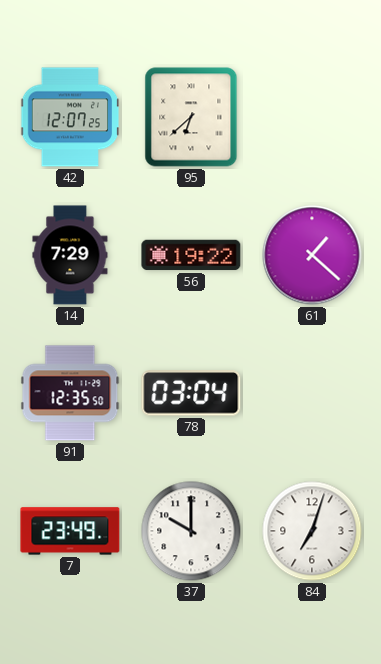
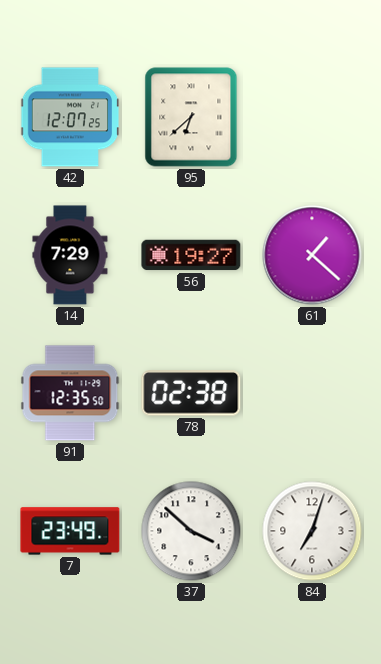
56: 19:22 -> 19:27
78: 03:04 -> 02:38
37: 10:00 -> 3:52
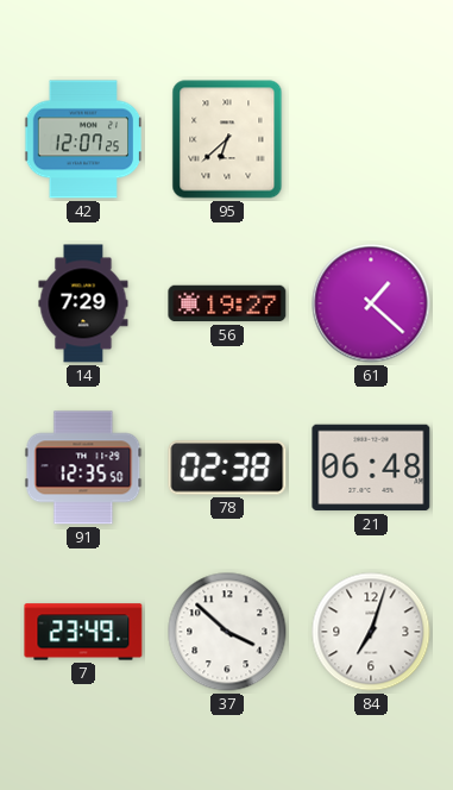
21: none -> 06:48
